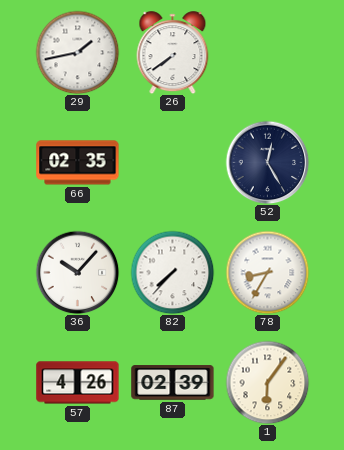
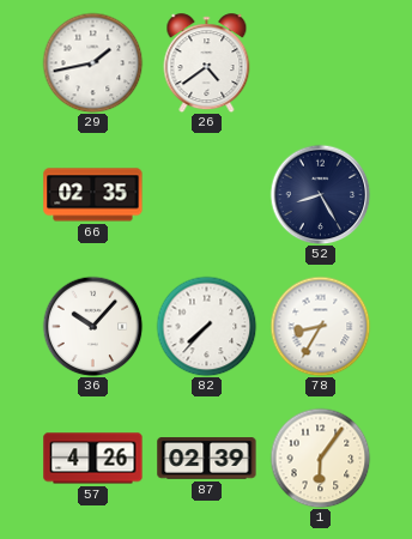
26: 7:39 -> 4:39
52: 12:25 -> 8:25
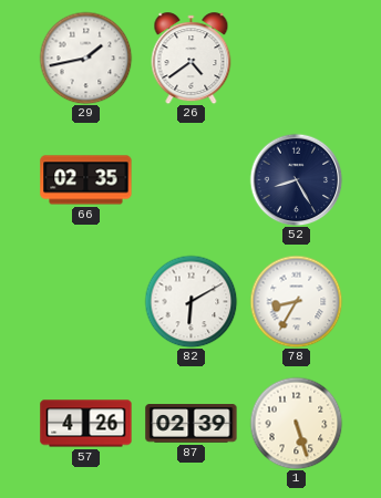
36: 10:07 -> none
82: 7:37 -> 6:10
1: 6:06 -> 5:27
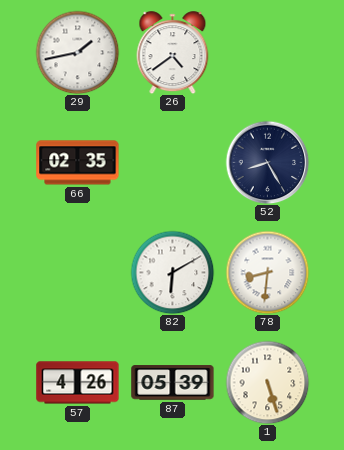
78: 8:35 -> 8:31
87: 02:39 -> 05:39
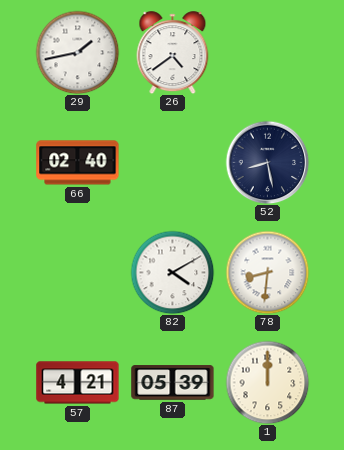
66: 02:35 -> 02:40
52: 8:25 -> 8:28
82: 6:10 -> 4:10
57: 4:26 -> 4:21
1: 5:27 -> 12:00
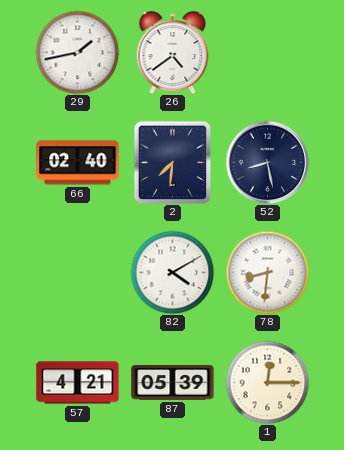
2: none -> 7:31
1: 12:00 -> 12:15
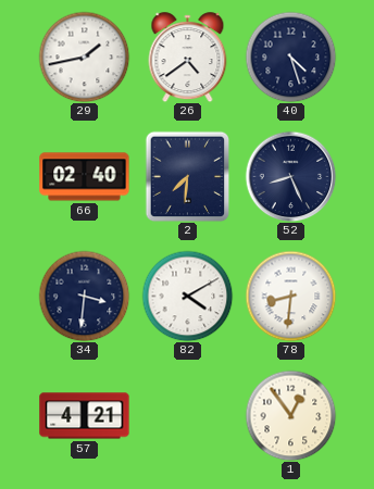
40: none -> 4:27
52: 8:28 -> 8:26
34: none -> 3:31
87: 05:39 -> none
1: 12:15 -> 12:54
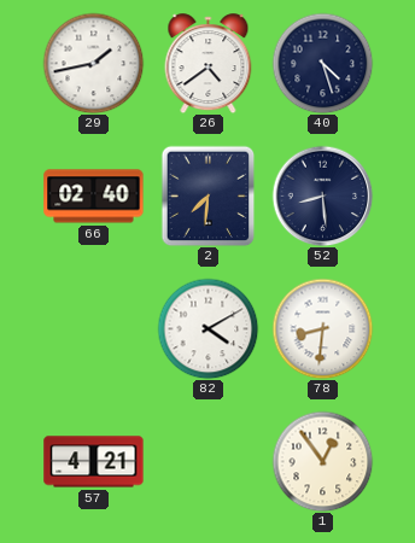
52: 8:26 -> 8:29
34: 3:31 -> none
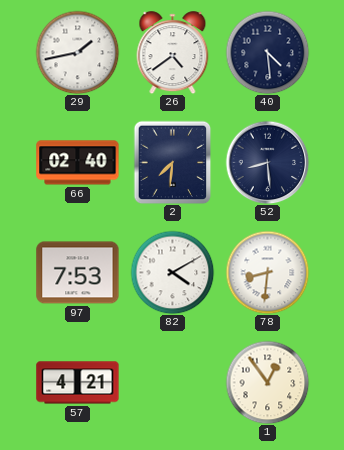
40: 4:27 -> 4:29
97: none -> 7:53
